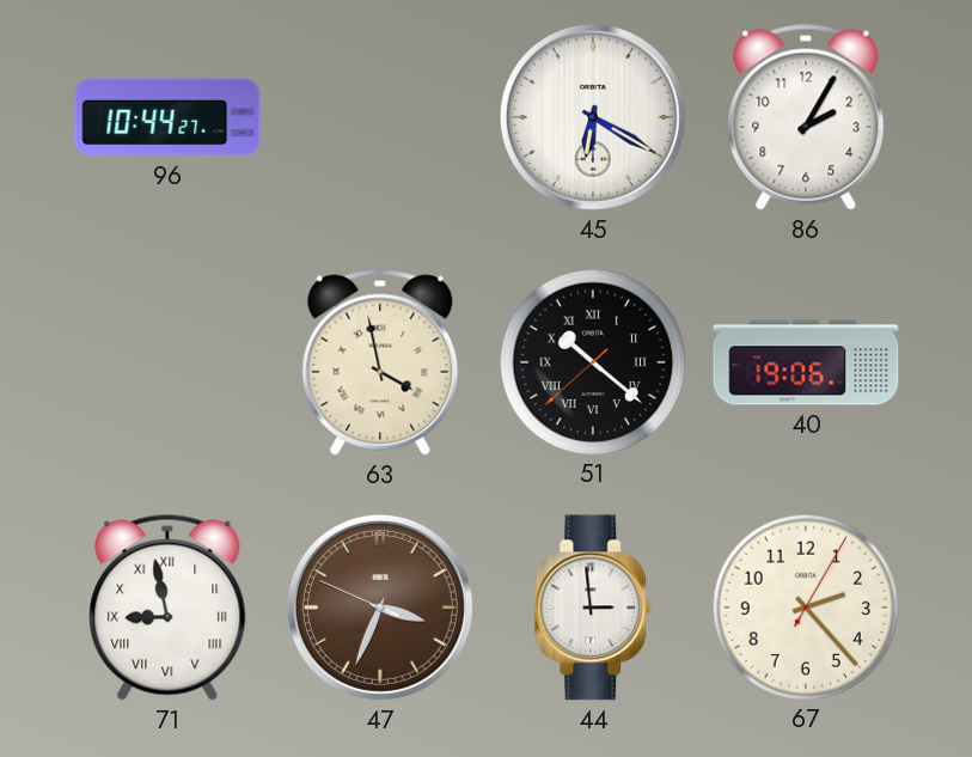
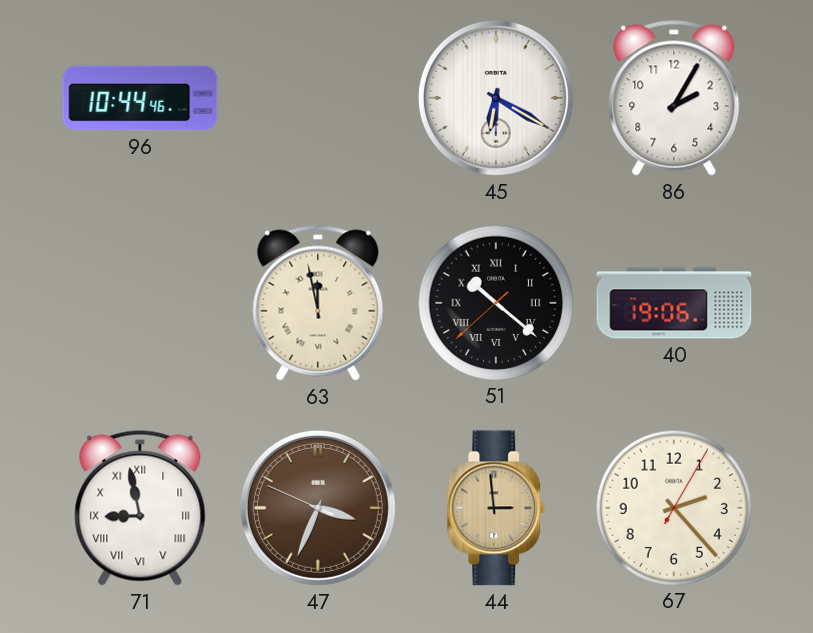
96: 10:44:27 -> 10:44:46
63: 3:58 -> 11:58
44 dial: white -> champagne
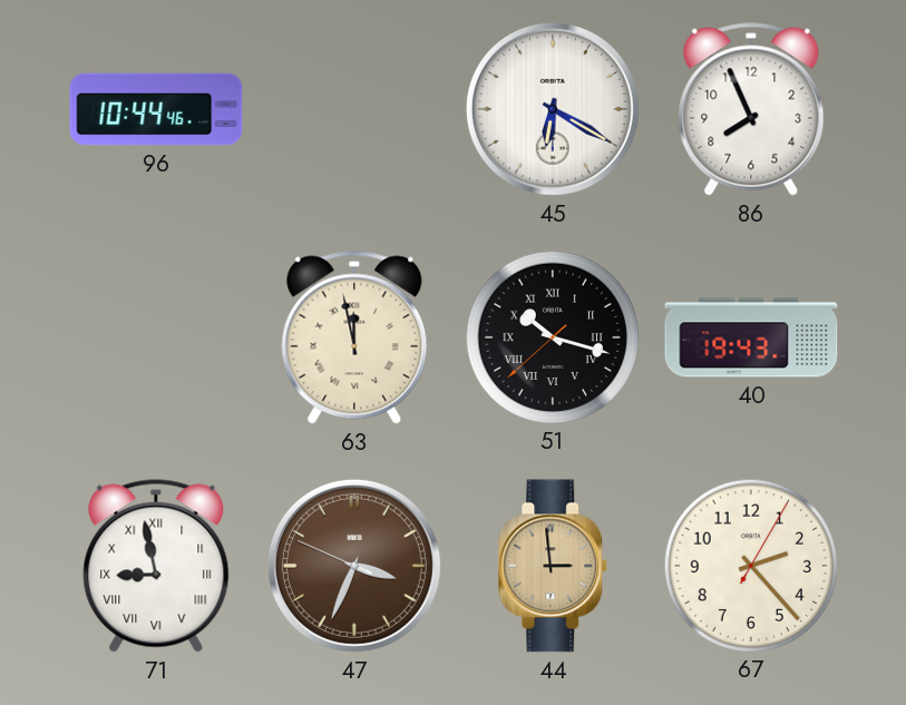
86: 2:05 -> 7:56
51: 10:21 -> 10:17
40: 19:06 -> 19:43
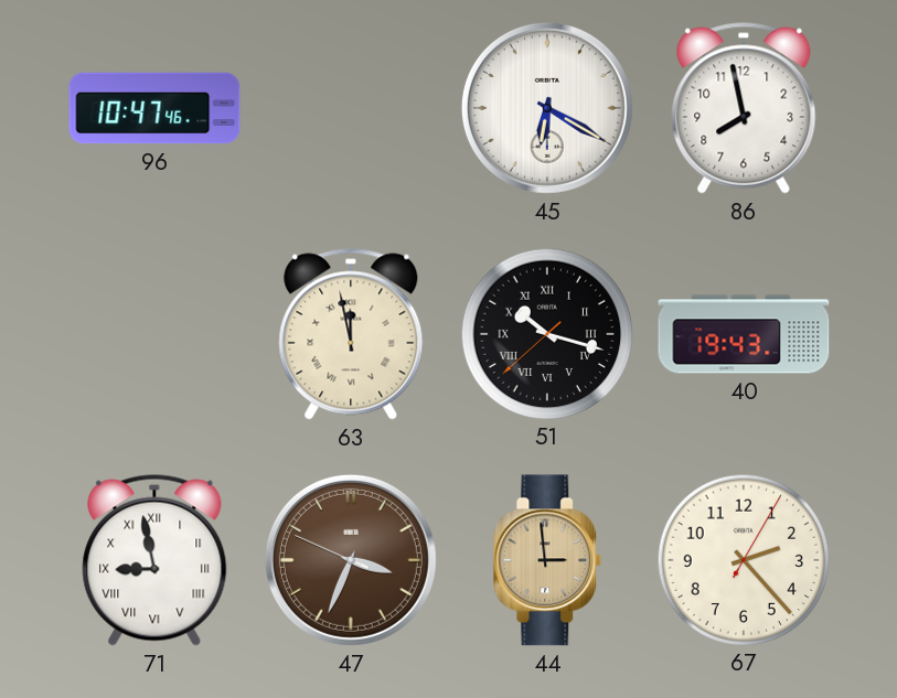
96: 10:44 -> 10:47
86: 7:56 -> 7:58
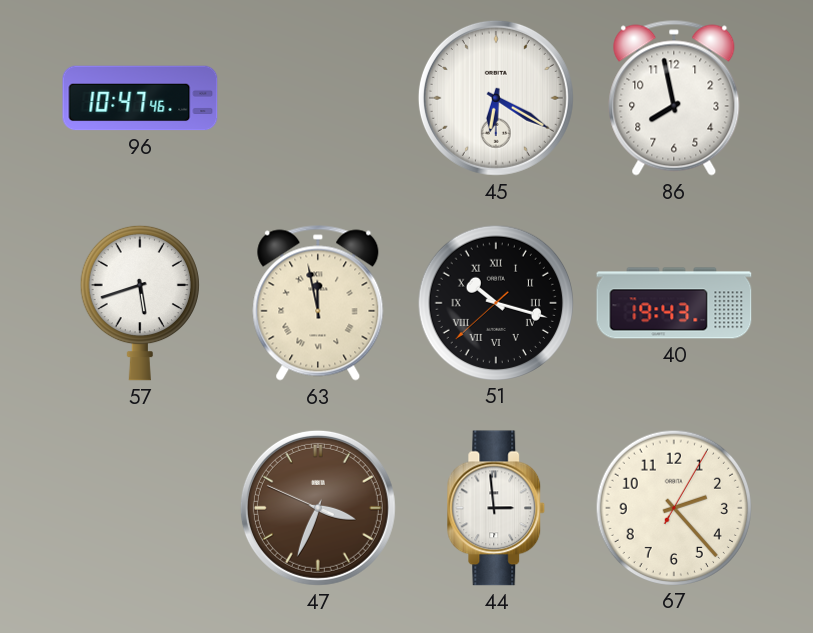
57: none -> 5:42
71: 8:58 -> none
44 dial: champagne -> white
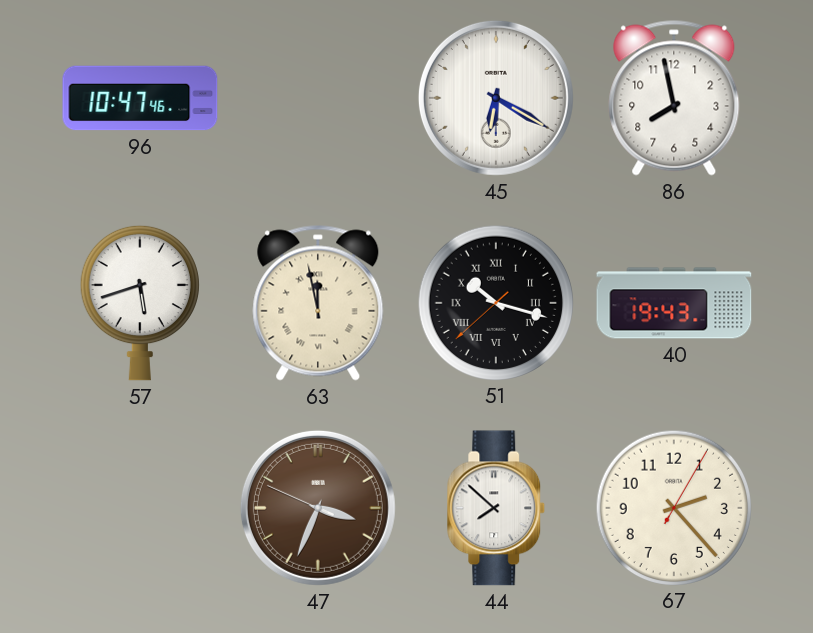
44: 2:59 -> 7:52
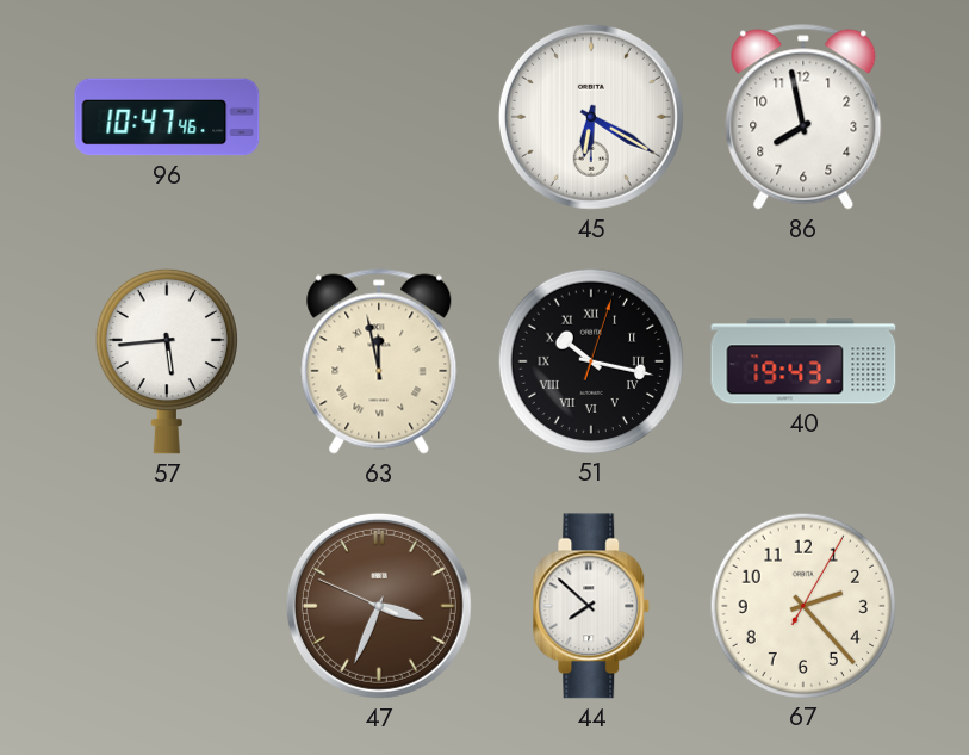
57: 5:42 -> 5:44
51: 10:17:38 -> 10:17:03
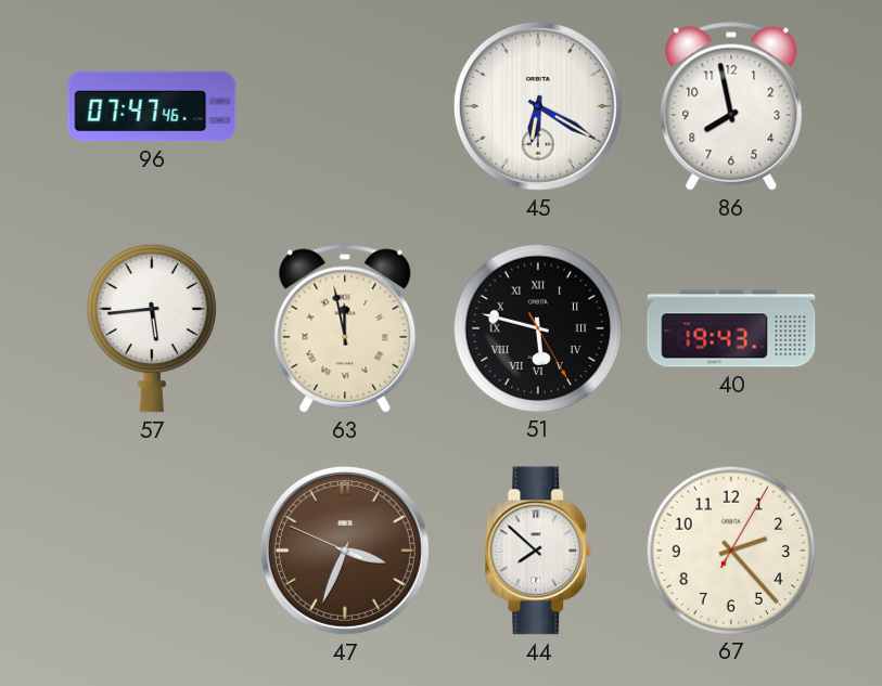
96: 10:47 -> 07:47
51: 10:17 -> 5:47
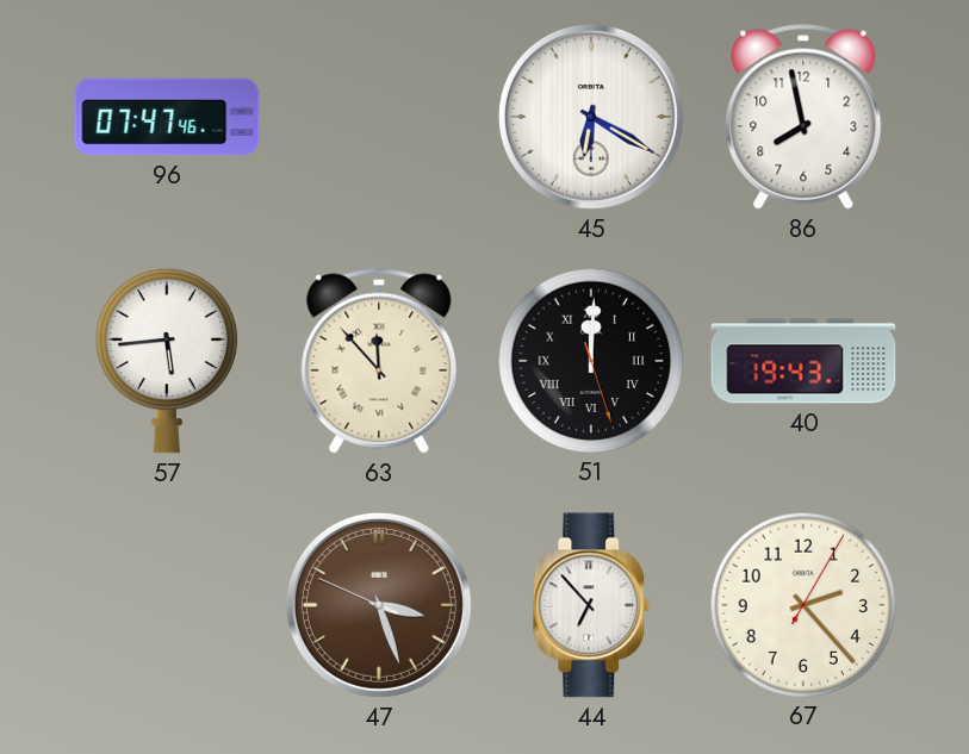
63: 11:58 -> 11:53
51: 5:47 -> 12:00
47: 3:33 -> 3:26
44: 7:52 -> 6:53
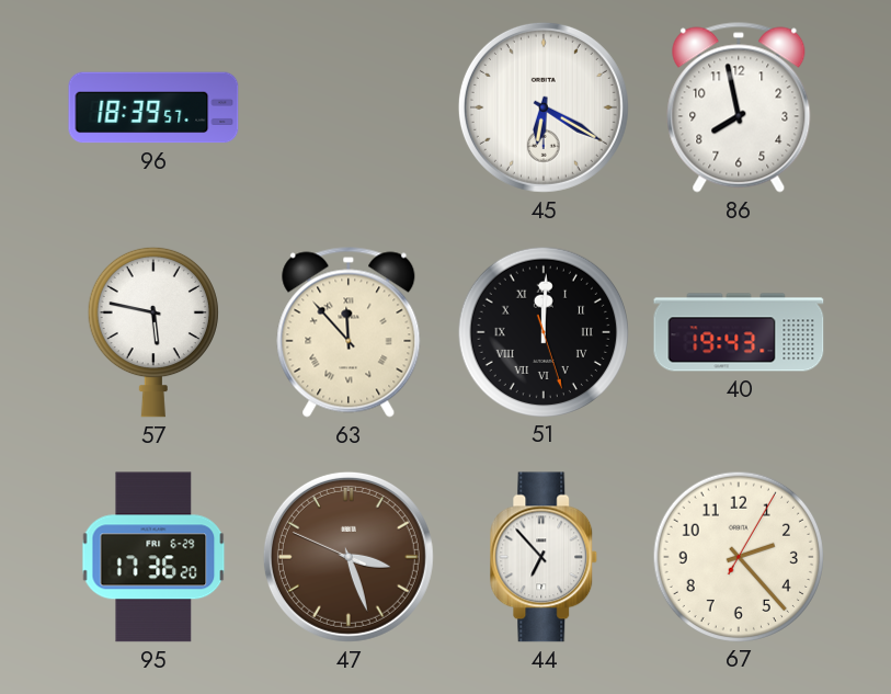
96: 07:47 -> 18:39
57: 5:44 -> 5:47
95: none -> 17:36
